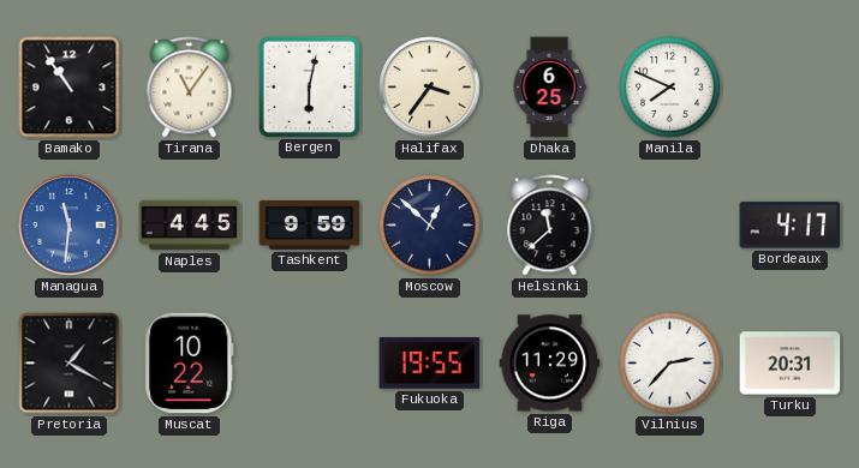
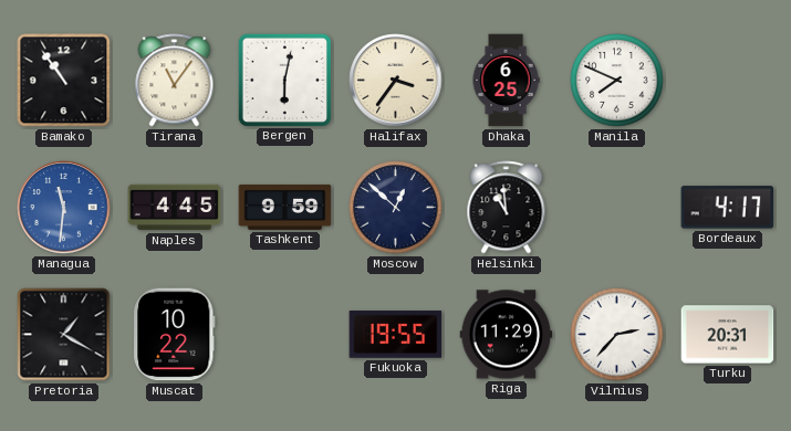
Helsinki: 11:38 -> 10:59
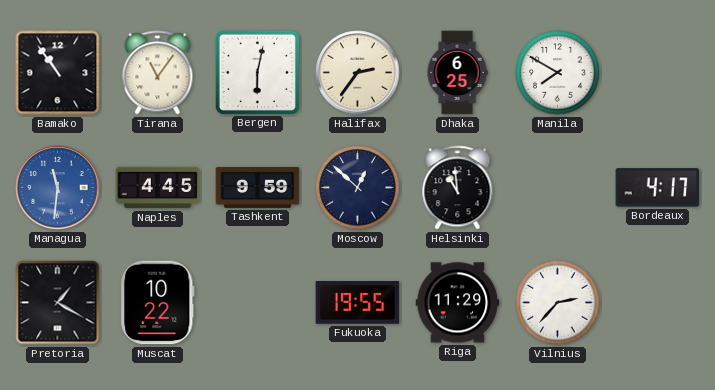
Halifax: 3:36 -> 2:36
Manila: 7:49 -> 7:50
Turku: 20:31 -> none
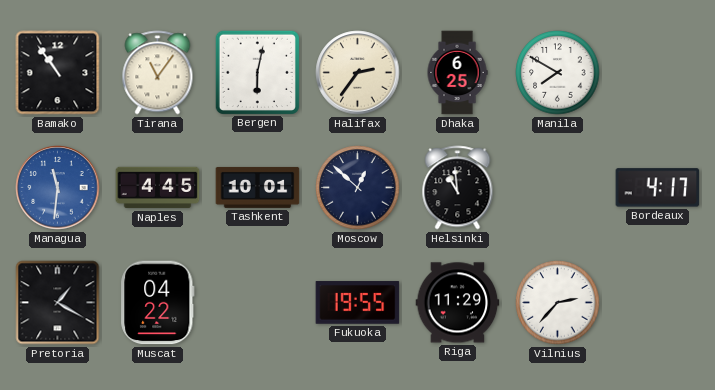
Tashkent: 9:59 -> 10:01
Muscat: 10:22 -> 04:22
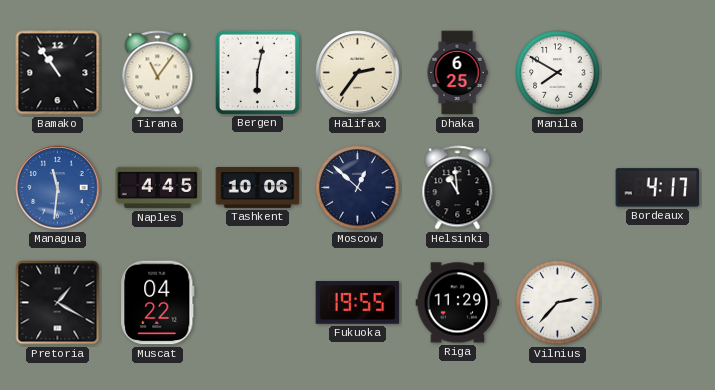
Tashkent: 10:01 -> 10:06
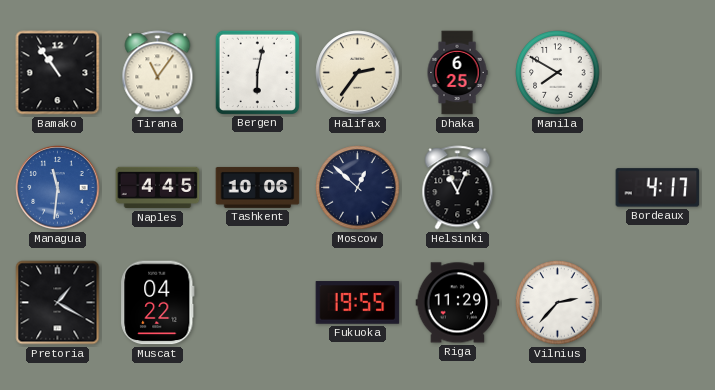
Helsinki: 10:59 -> 11:04
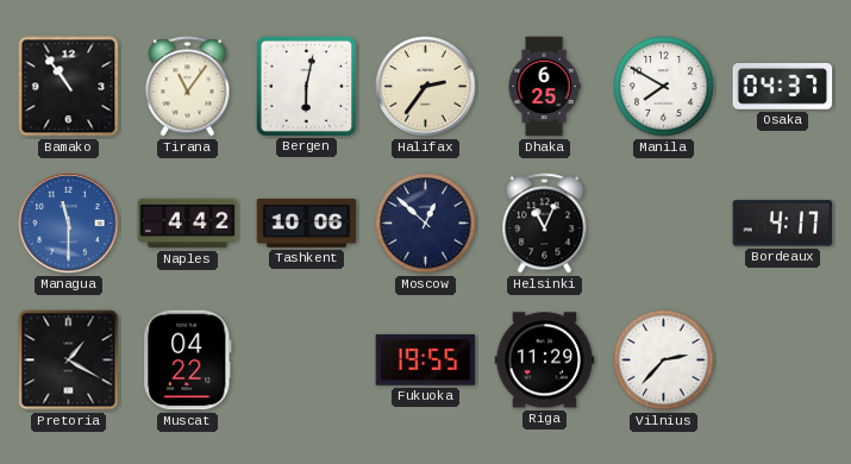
Osaka: none -> 04:37
Managua: 11:31 -> 11:30
Naples: 4:45 -> 4:42
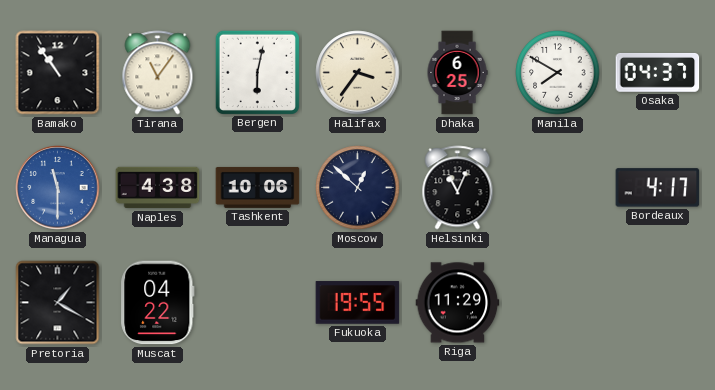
Halifax: 2:36 -> 3:36
Naples: 4:42 -> 4:38
Vilnius: 2:37 -> none
